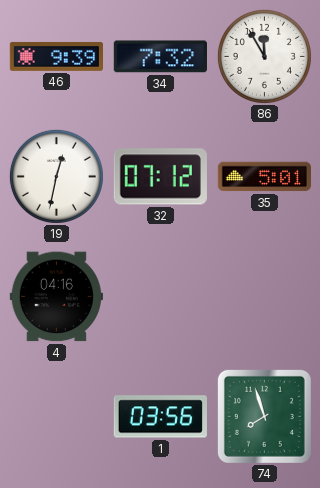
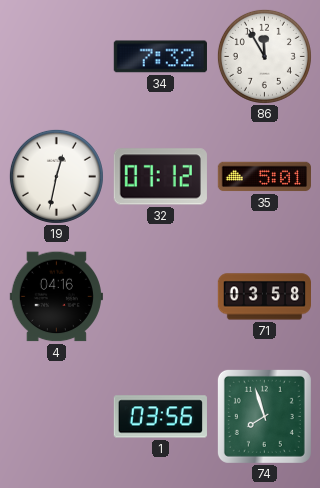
46: 9:39 -> none
71: none -> 03:58
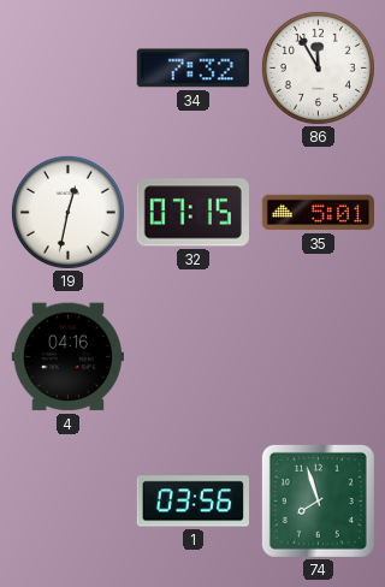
32: 07:12 -> 07:15
71: 03:58 -> none
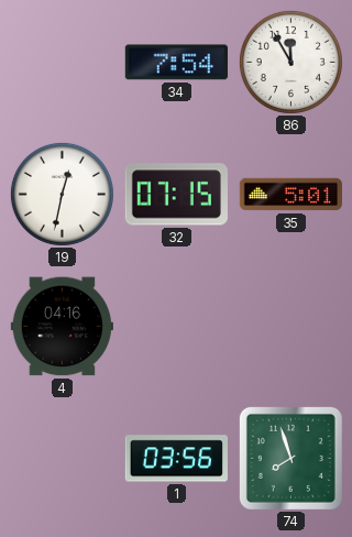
34: 7:32 -> 7:54
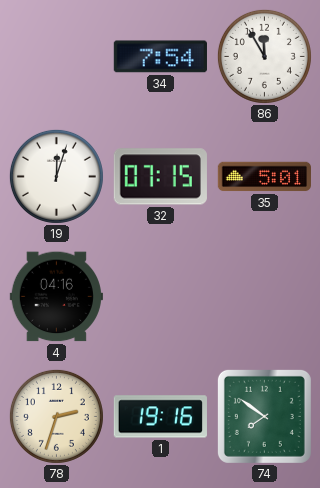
19: 12:32 -> 12:03
78: none -> 2:33
1: 03:56 -> 19:16
74: 7:57 -> 7:51
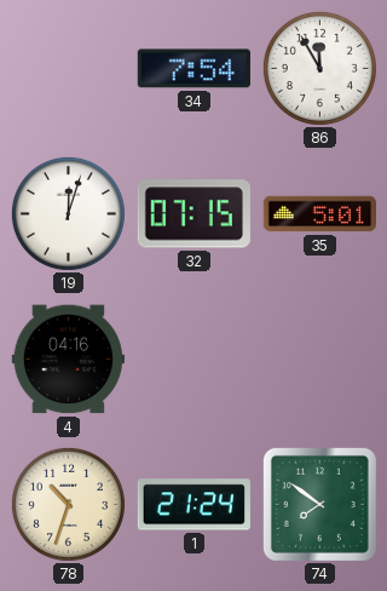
78: 2:33 -> 10:33
1: 19:16 -> 21:24
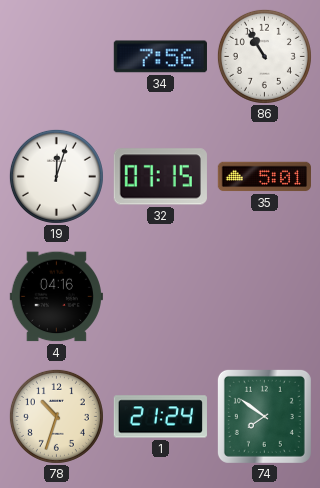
34: 7:54 -> 7:56
86: 11:55 -> 10:55
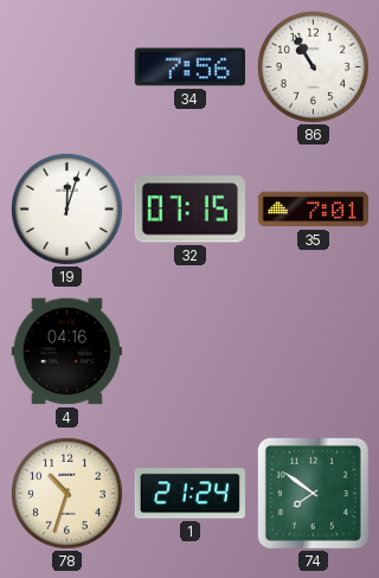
35: 5:01 -> 7:01
